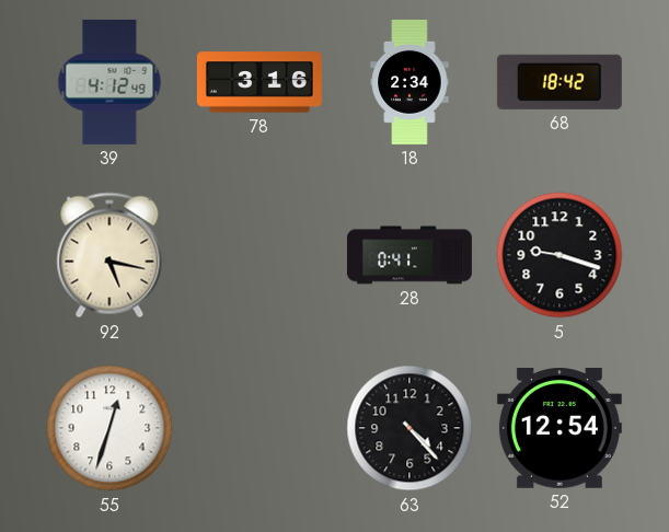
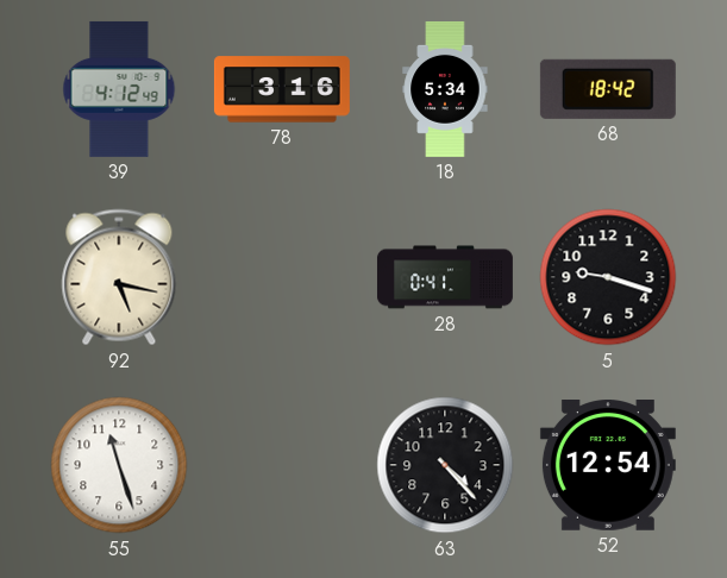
18: 2:34 -> 5:34
55: 12:33 -> 11:27
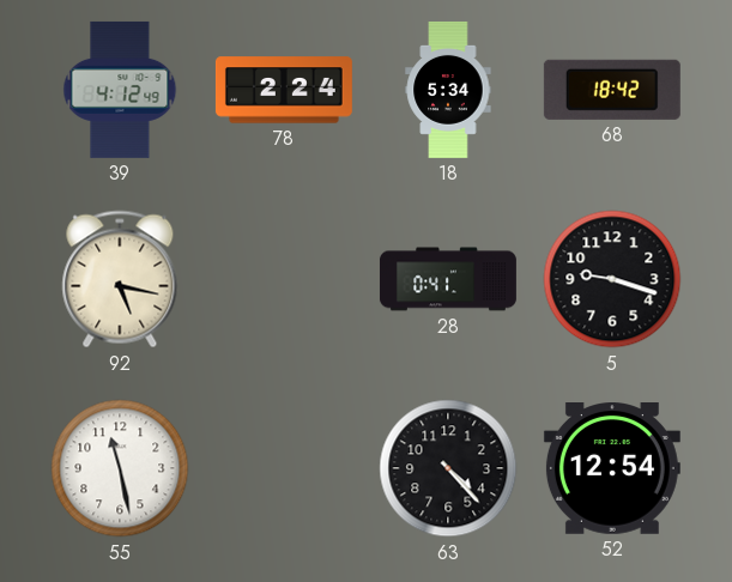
78: 3:16 -> 2:24
55: 11:27 -> 11:28
